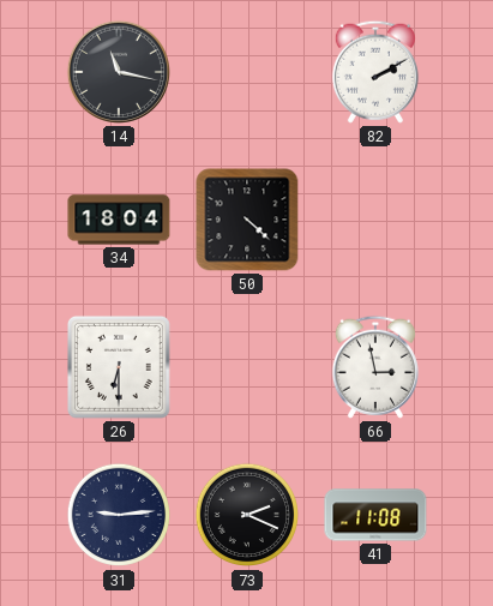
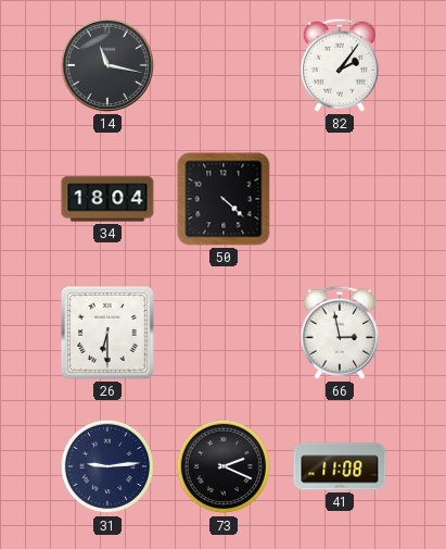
82: 2:10 -> 2:06
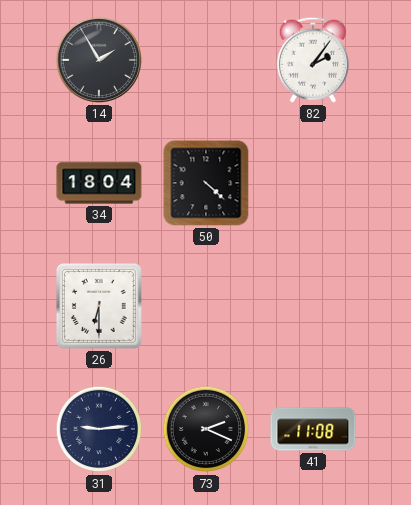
14: 11:17 -> 1:55
66: 2:58 -> none
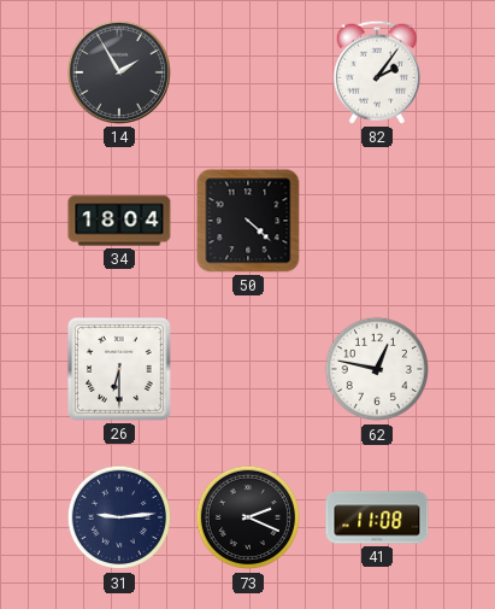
62: none -> 12:47
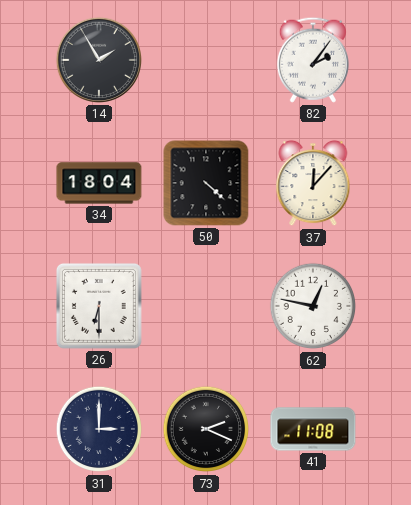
37: none -> 12:07
31: 9:14 -> 3:00
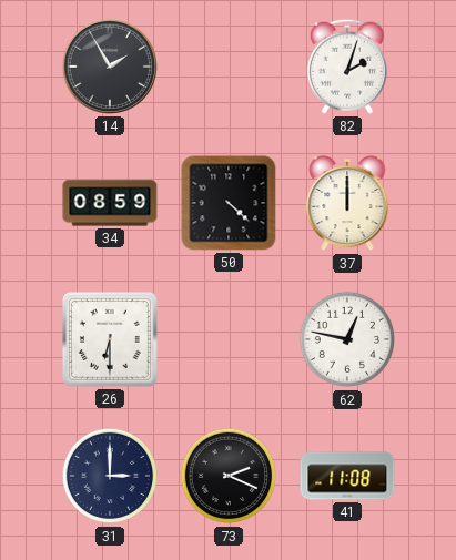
82: 2:06 -> 2:03
34: 18:04 -> 08:59
37: 12:07 -> 12:00
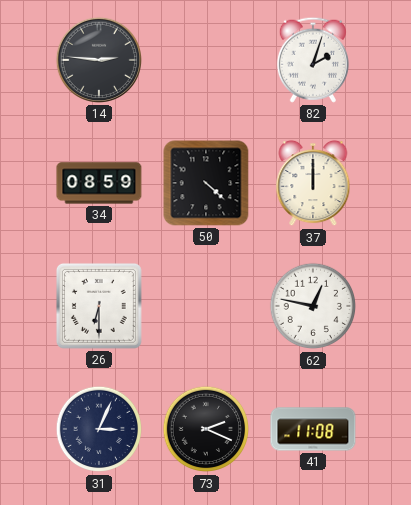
14: 1:55 -> 2:46
31: 3:00 -> 3:04
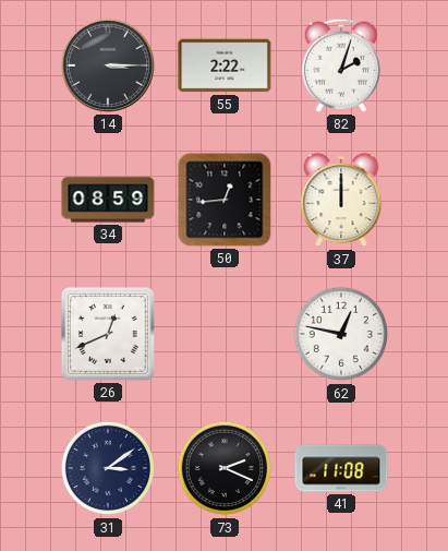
14: 2:46 -> 3:15
55: none -> 2:22
50: 4:22 -> 12:44
26: 6:30 -> 12:41
31: 3:04 -> 3:09
